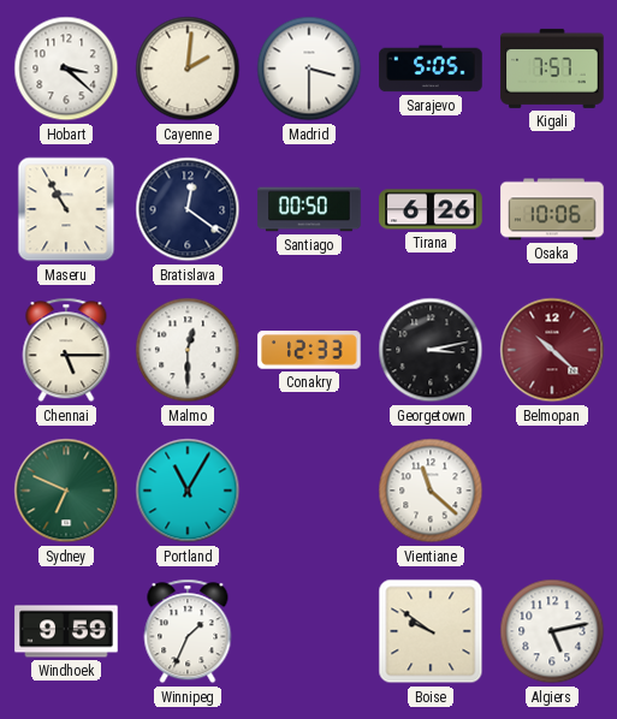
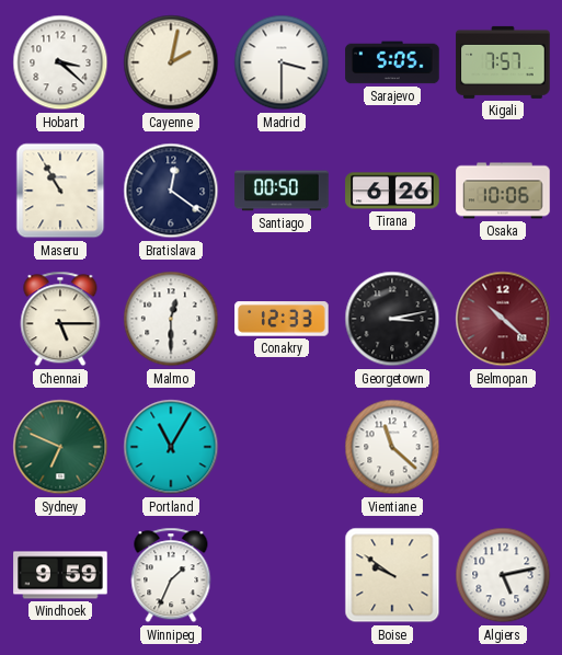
Cayenne: 2:01 -> 2:02
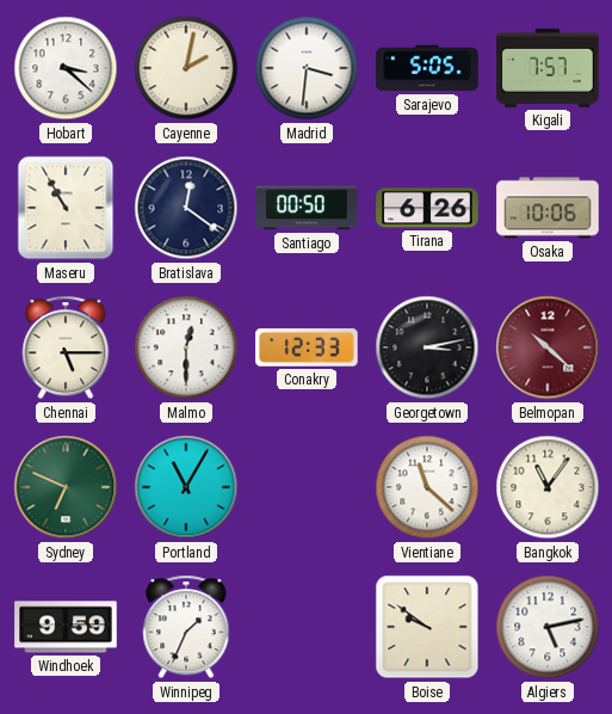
Madrid: 3:30 -> 3:31
Bangkok: none -> 11:06
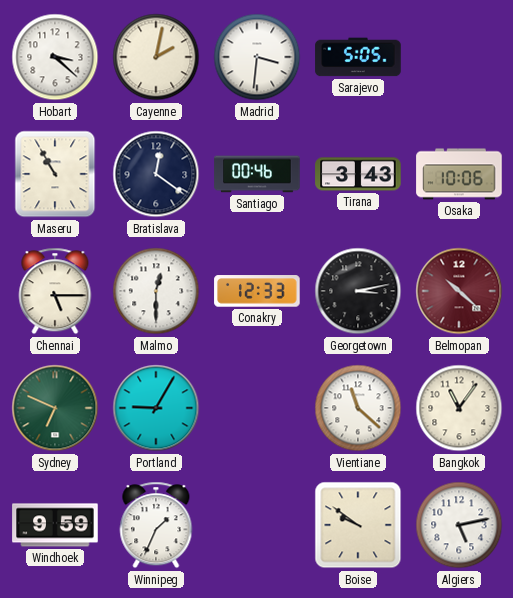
Kigali: 7:57 -> none
Santiago: 00:50 -> 00:46
Tirana: 6:26 -> 3:43
Portland: 11:05 -> 9:05
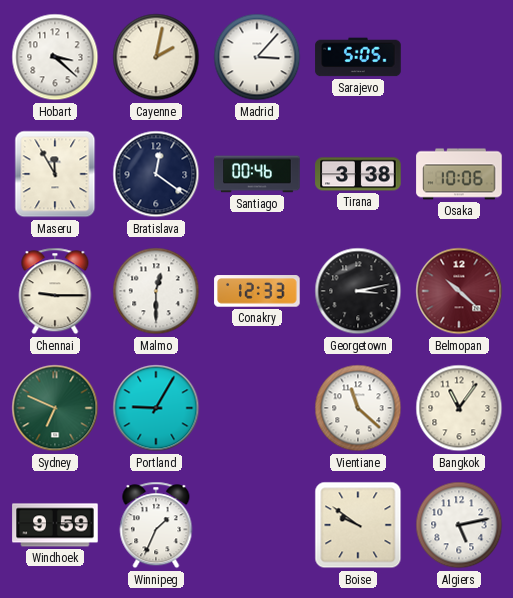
Madrid: 3:31 -> 3:07
Maseru: 10:55 -> 11:55
Tirana: 3:43 -> 3:38
Chennai: 5:15 -> 9:15
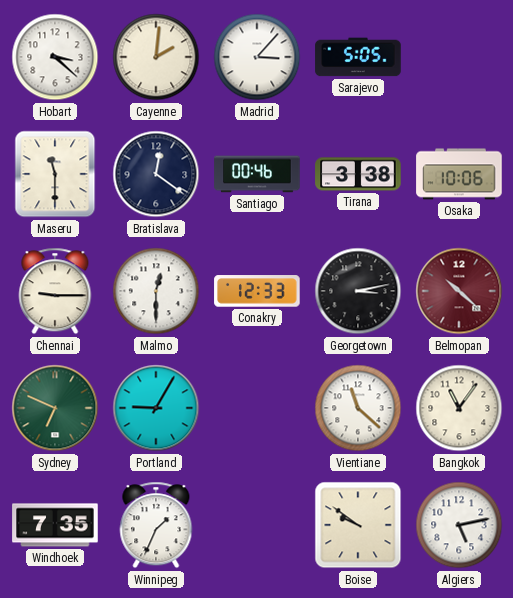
Cayenne: 2:02 -> 2:01
Maseru: 11:55 -> 11:30
Windhoek: 9:59 -> 7:35
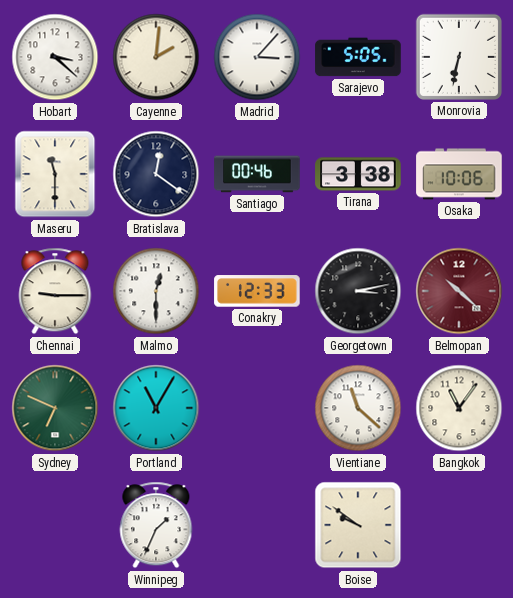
Monrovia: none -> 6:32
Portland: 9:05 -> 11:05
Windhoek: 7:35 -> none
Algiers: 5:13 -> none
